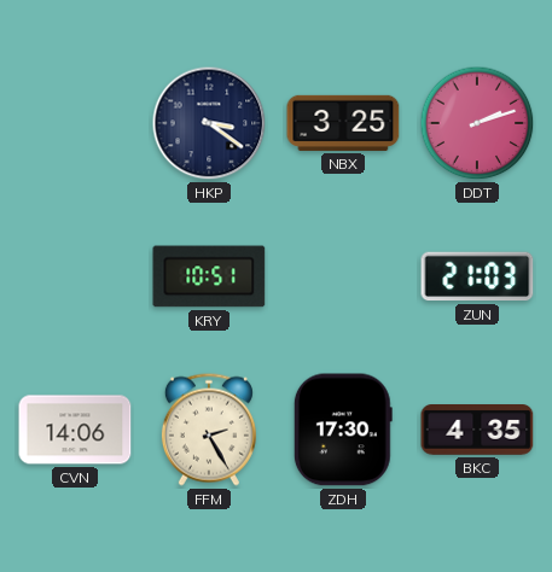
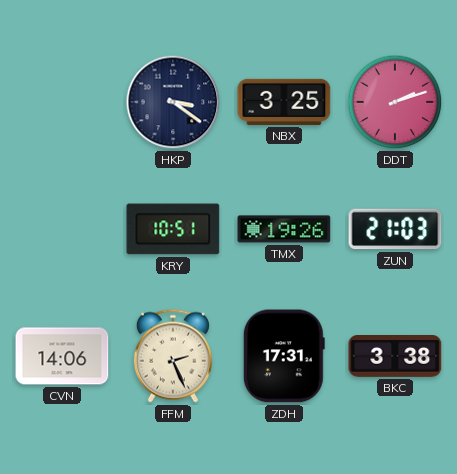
TMX: none -> 19:26
FFM: 2:25 -> 2:26
ZDH: 17:30 -> 17:31
BKC: 4:35 -> 3:38
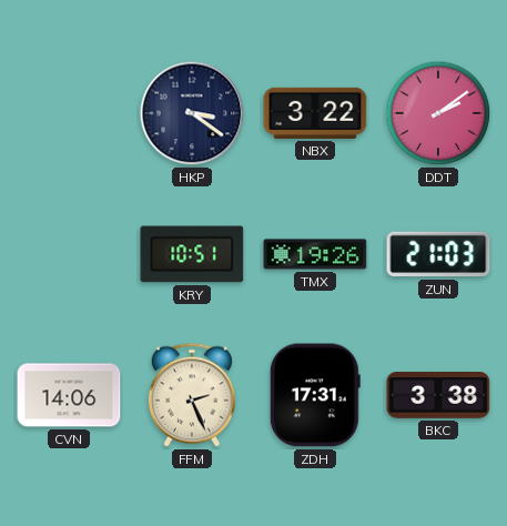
NBX: 3:25 -> 3:22
DDT: 2:12 -> 2:09
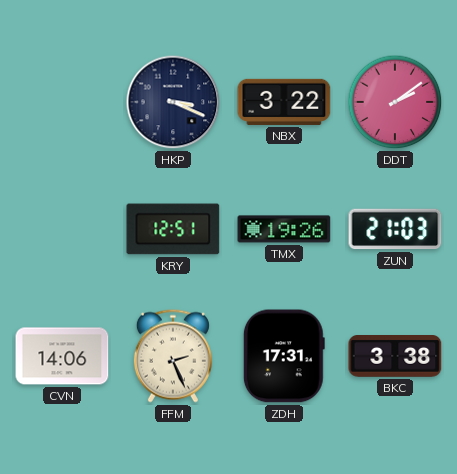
HKP: 3:21 -> 3:19
KRY: 10:51 -> 12:51
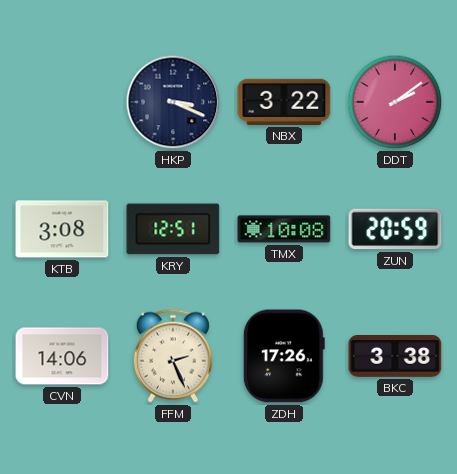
KTB: none -> 3:08
TMX: 19:26 -> 10:08
ZUN: 21:03 -> 20:59
ZDH: 17:31 -> 17:26
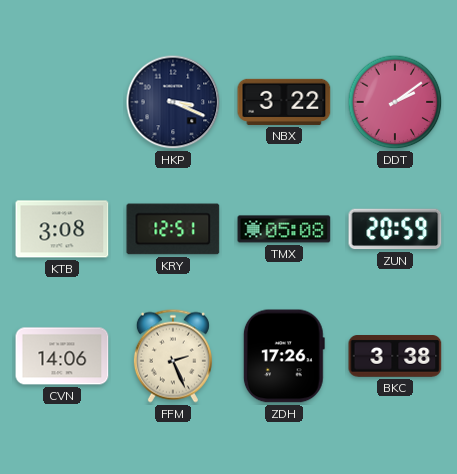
TMX: 10:08 -> 05:08
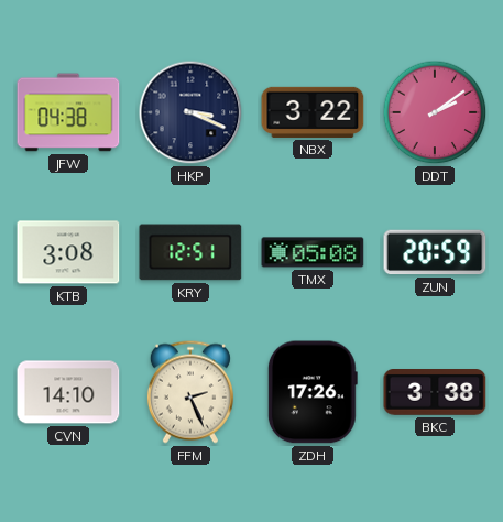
JFW: none -> 04:38
CVN: 14:06 -> 14:10
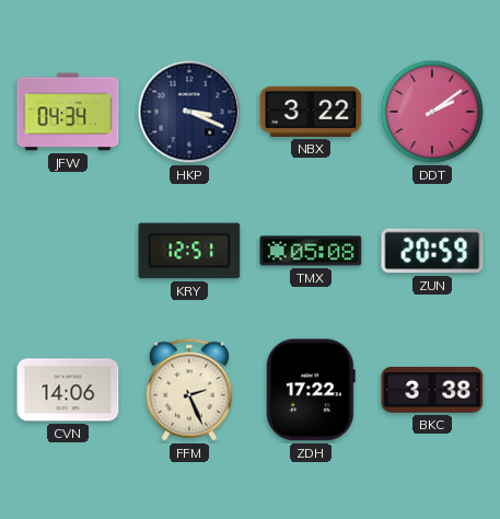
JFW: 04:38 -> 04:34
KTB: 3:08 -> none
CVN: 14:10 -> 14:06
ZDH: 17:26 -> 17:22
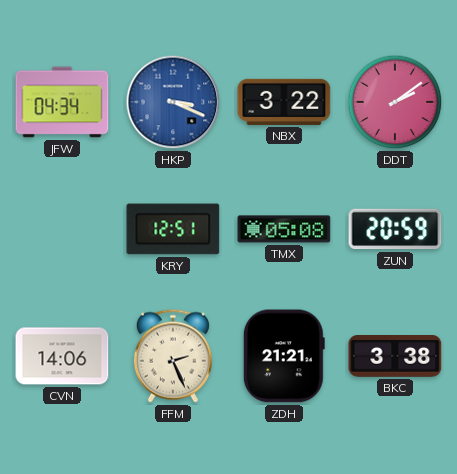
HKP dial: navy -> blue
ZDH: 17:22 -> 21:21
